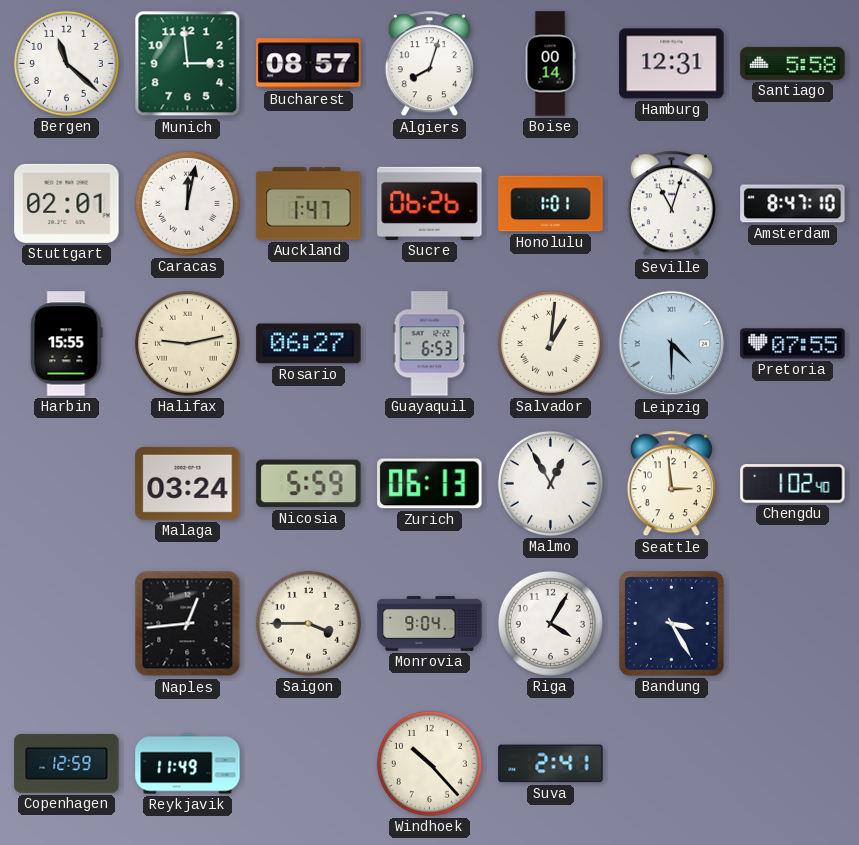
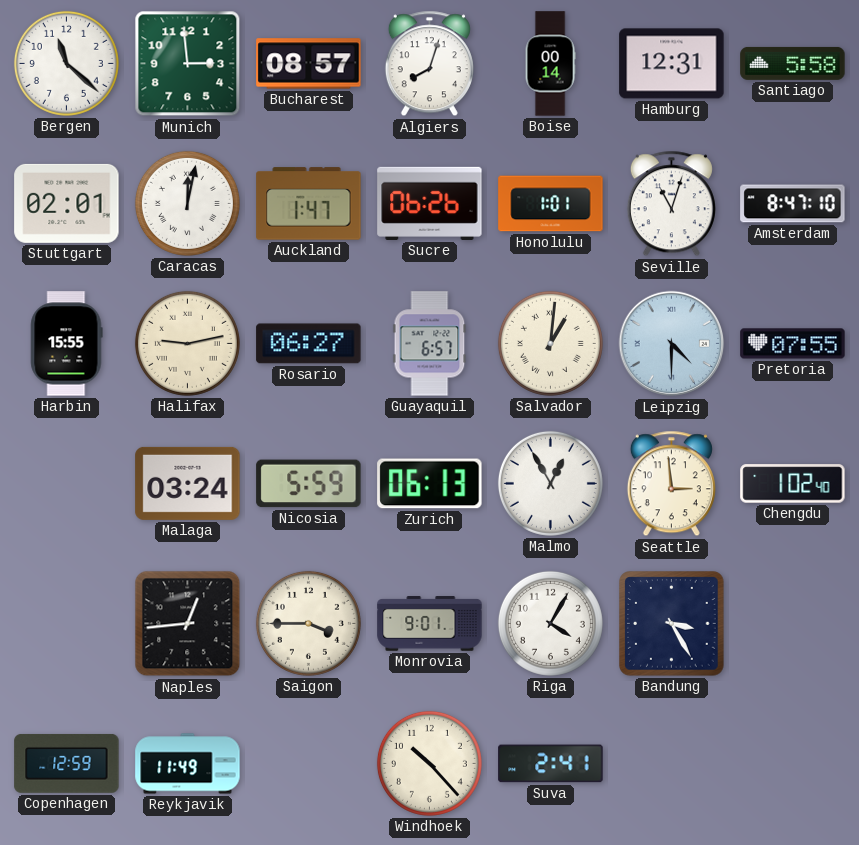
Guayaquil: 6:53 -> 6:57
Monrovia: 9:04 -> 9:01
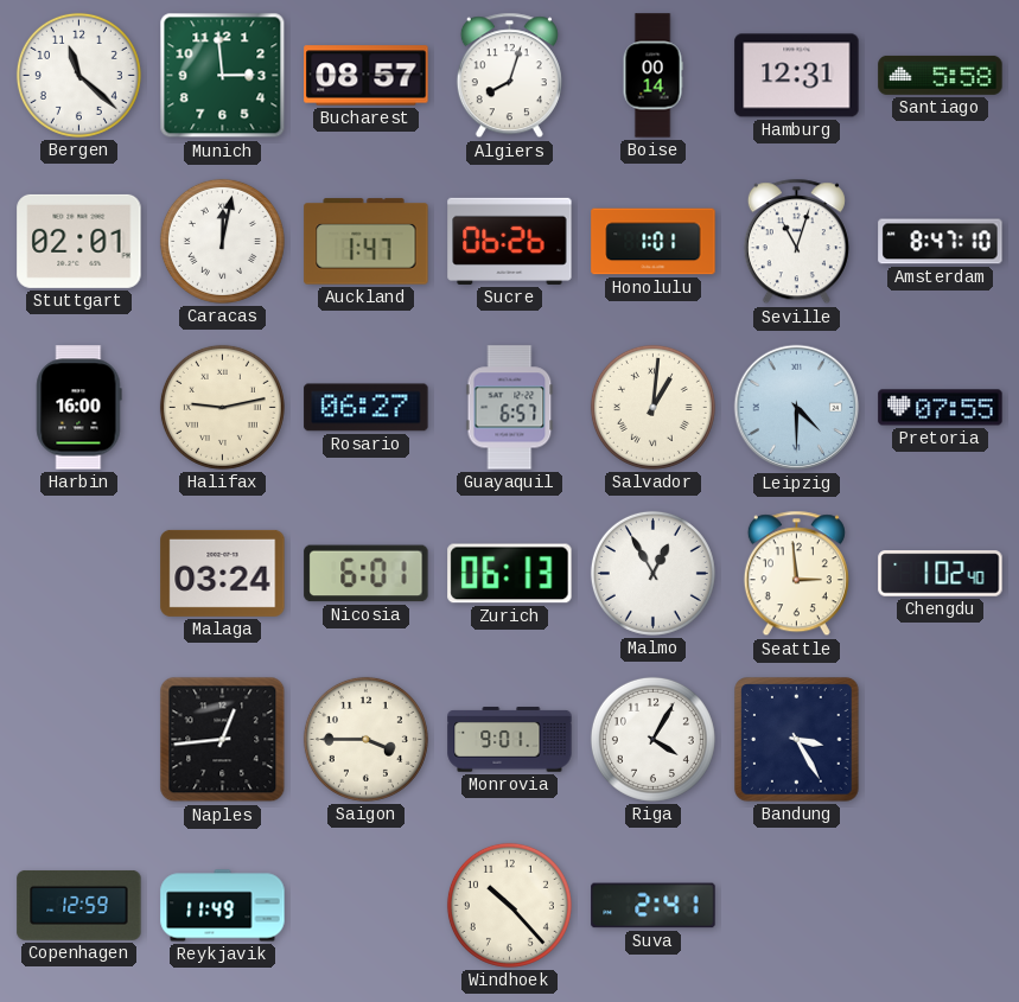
Harbin: 15:55 -> 16:00
Nicosia: 5:59 -> 6:01
